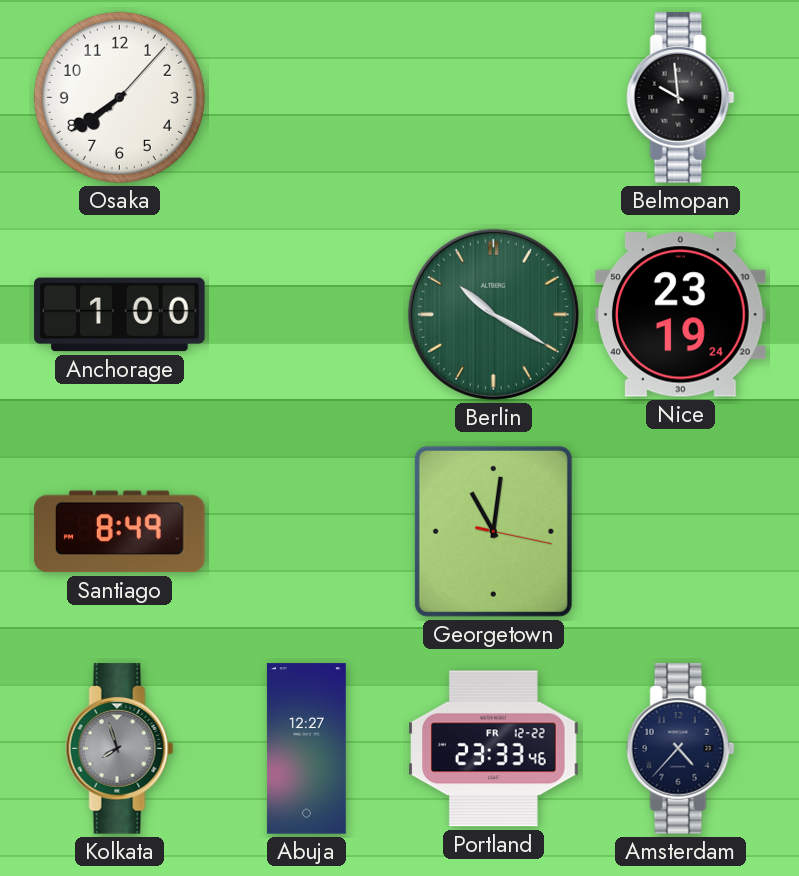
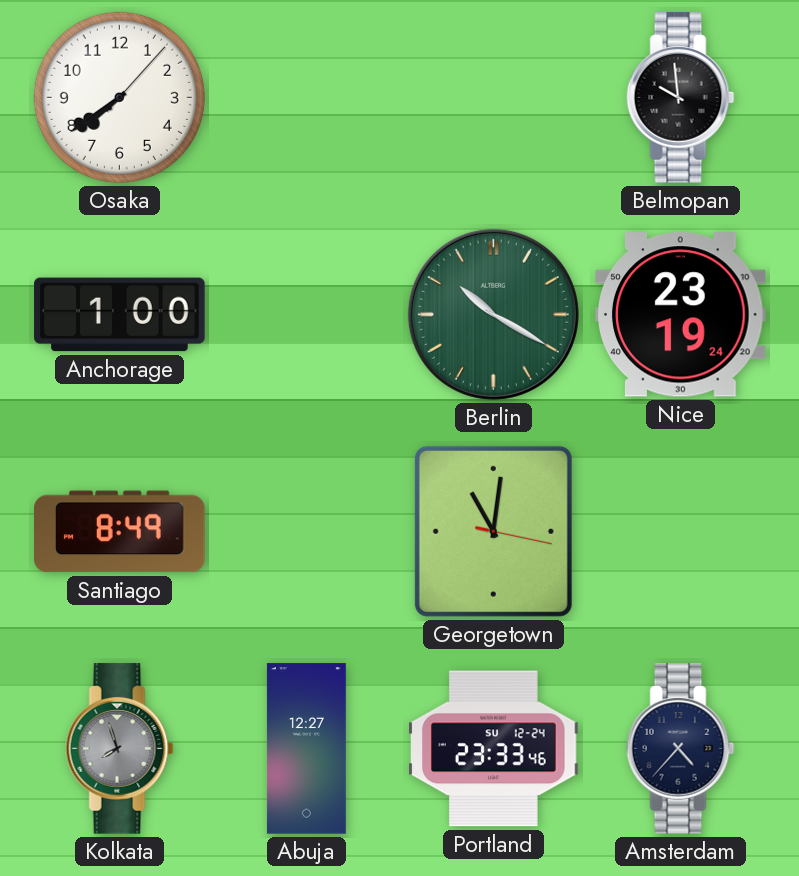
Portland date: FR 12-22 -> SU 12-24
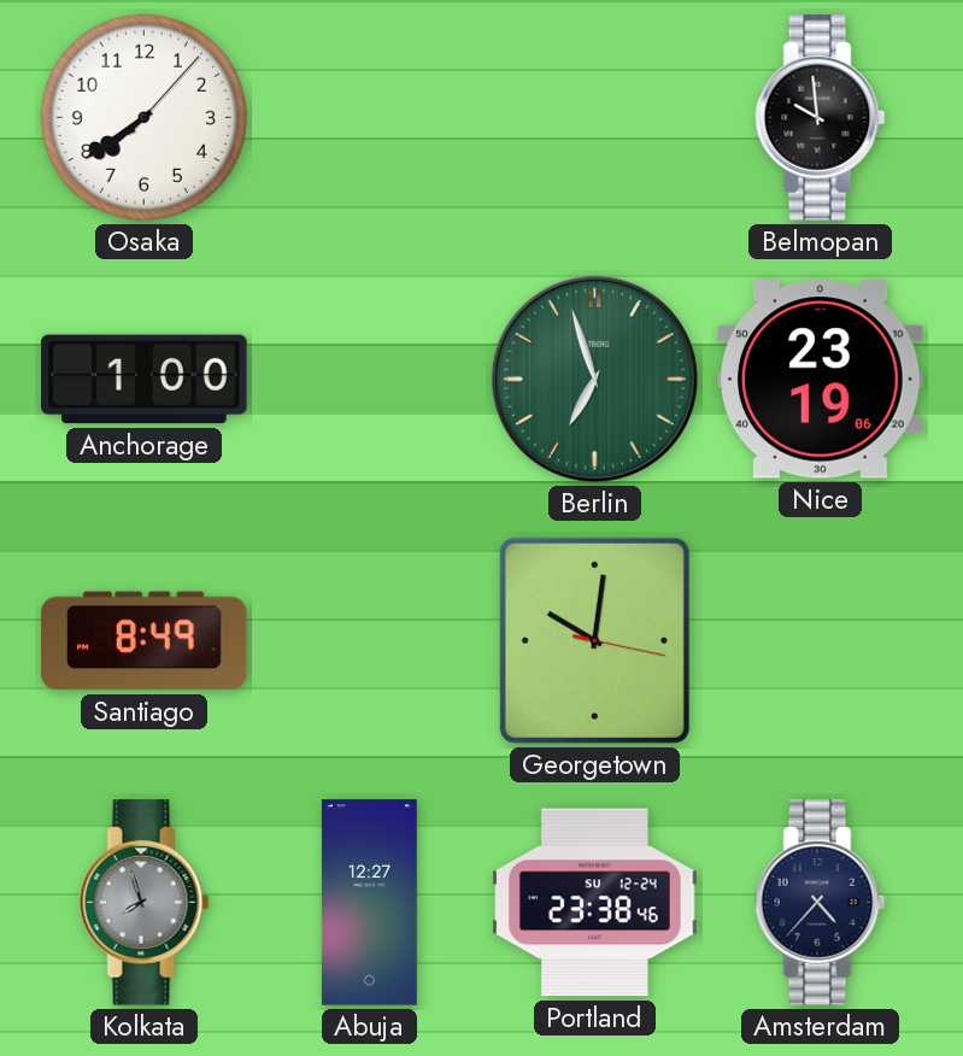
Berlin: 10:20 -> 6:57
Nice: 23:19:24 -> 23:19:06
Georgetown: 11:01 -> 10:01
Portland: 23:33 -> 23:38
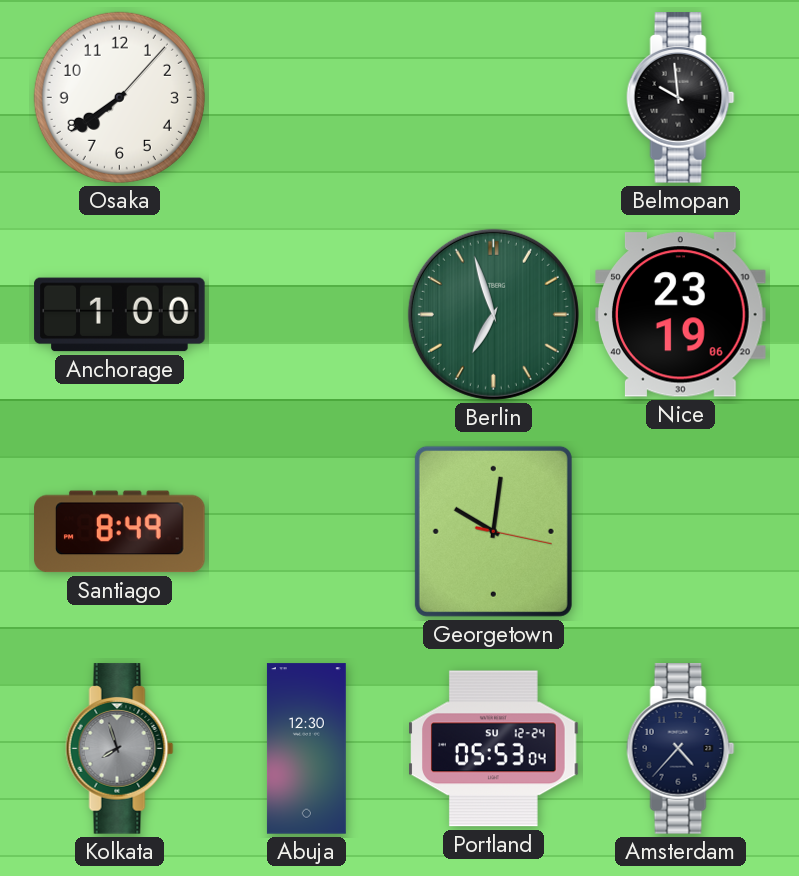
Abuja: 12:27 -> 12:30
Portland: 23:38 -> 05:53
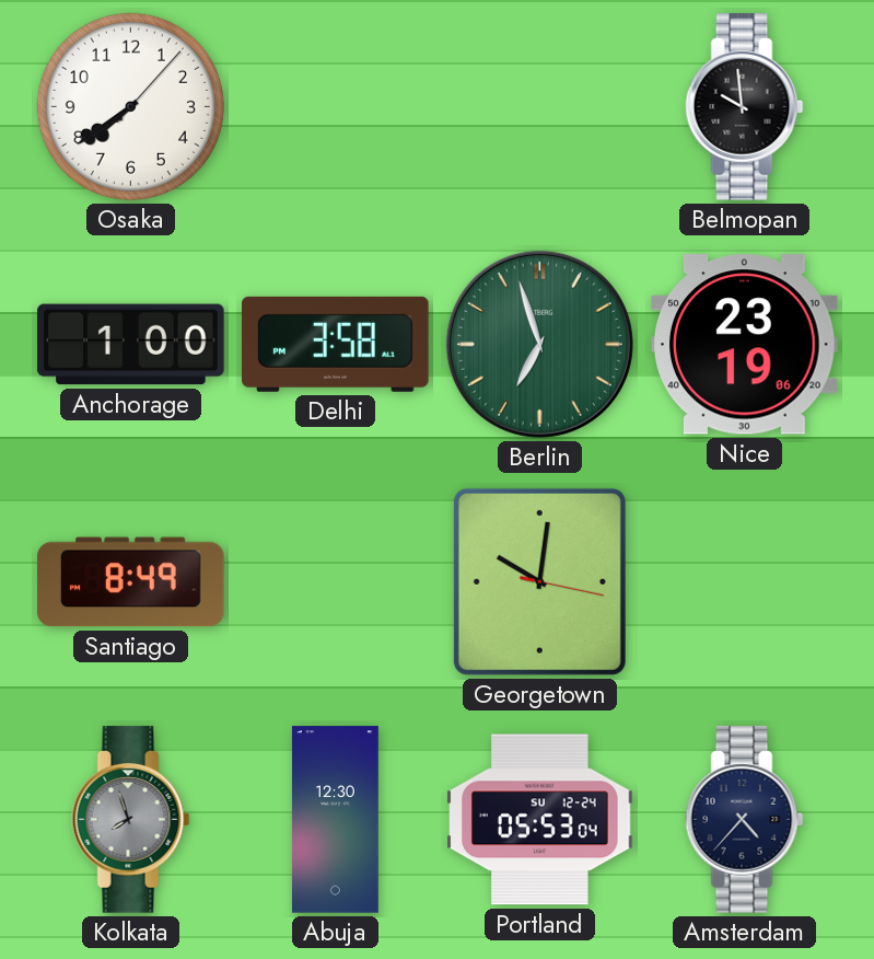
Delhi: none -> 3:58
